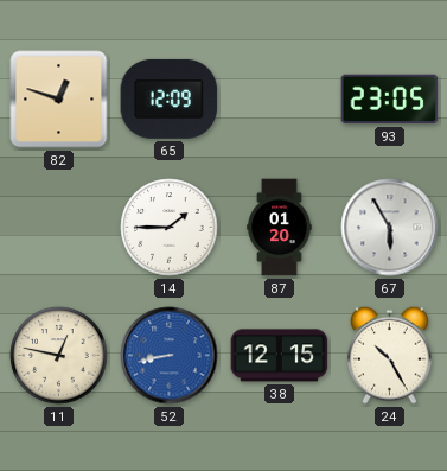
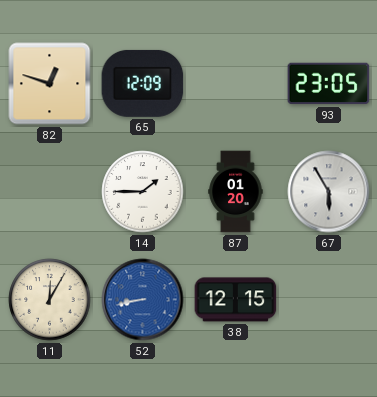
11: 12:47 -> 12:05
24: 10:25 -> none
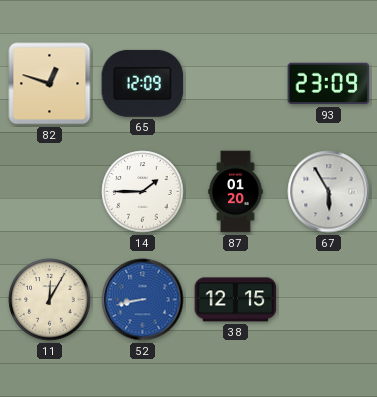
93: 23:05 -> 23:09
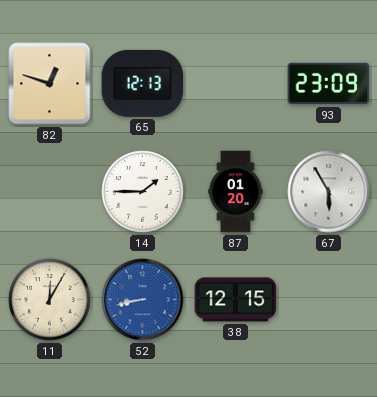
65: 12:09 -> 12:13
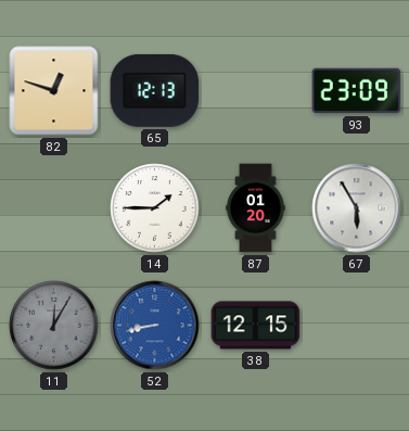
11 dial: cream -> grey
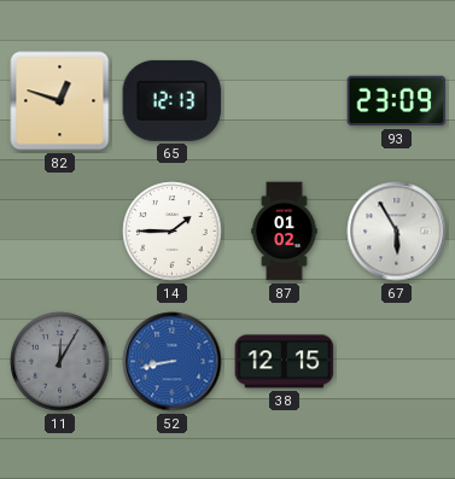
87: 01:20 -> 01:02
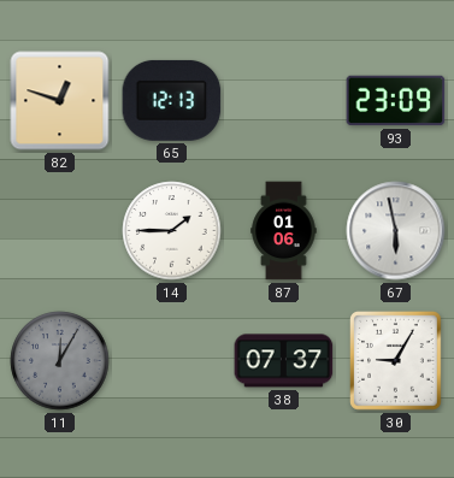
87: 01:02 -> 01:06
67: 5:55 -> 5:58
52: 8:43 -> none
38: 12:15 -> 07:37
30: none -> 9:05
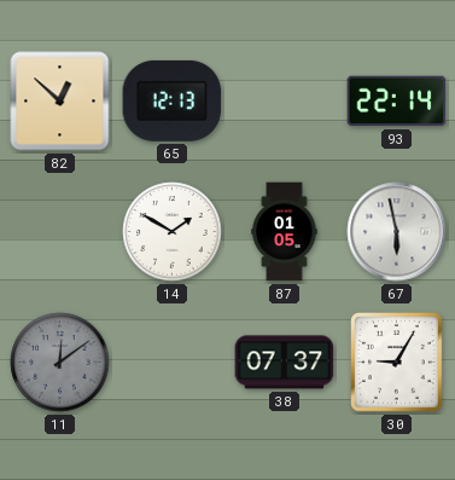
82: 12:48 -> 12:52
93: 23:09 -> 22:14
14: 1:45 -> 1:50
87: 01:06 -> 01:05
11: 12:05 -> 12:09
